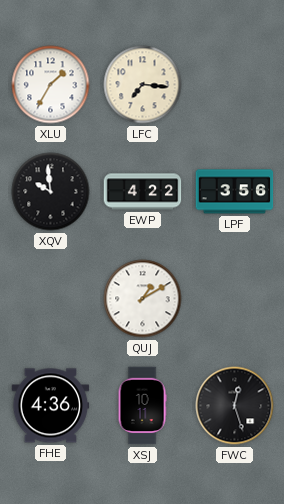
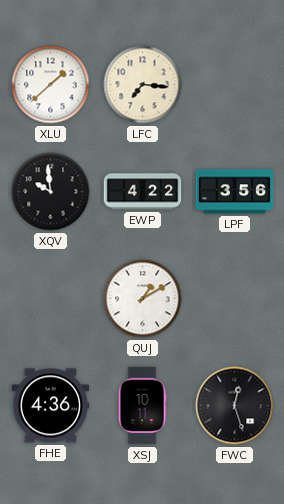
XLU: 1:35 -> 1:38
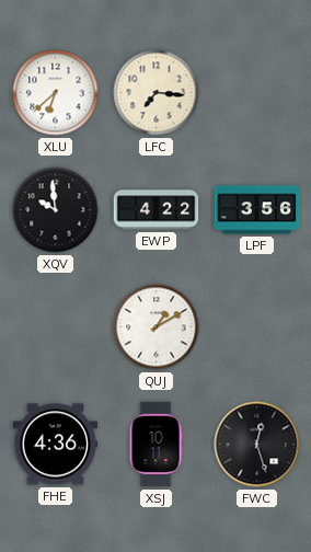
XLU: 1:38 -> 6:38
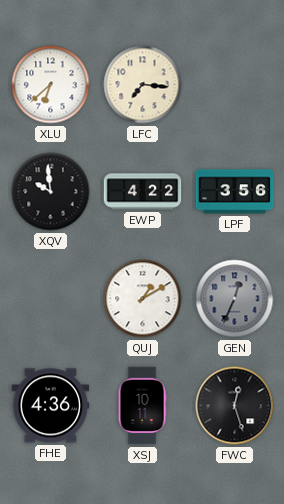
GEN: none -> 12:34
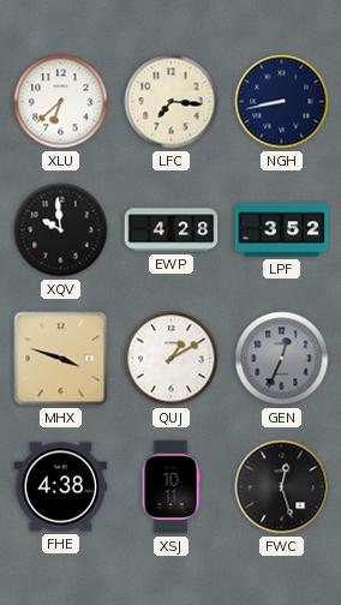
NGH: none -> 8:43
EWP: 4:22 -> 4:28
LPF: 3:56 -> 3:52
MHX: none -> 3:48
FHE: 4:36 -> 4:38
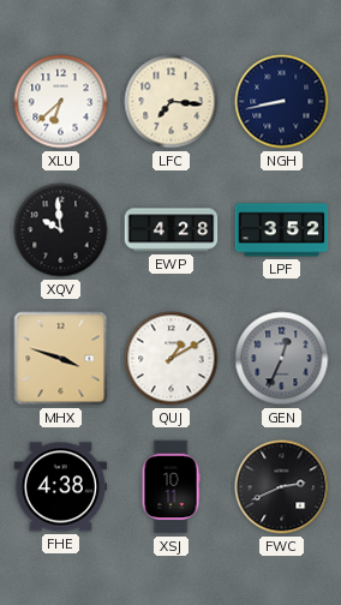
FWC: 12:27 -> 2:41
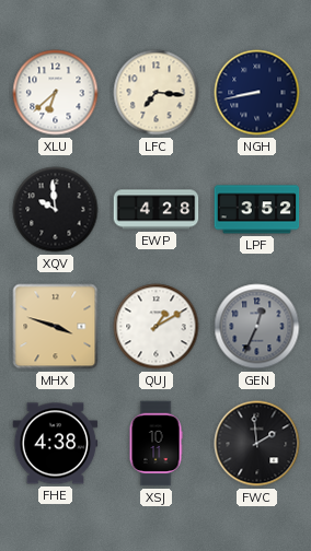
FWC: 2:41 -> 1:59
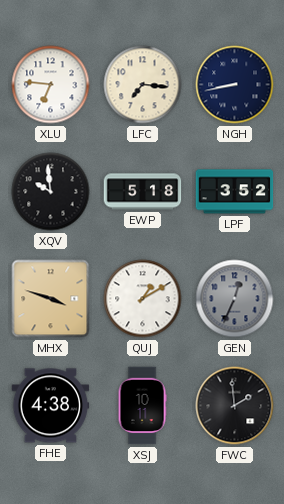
XLU: 6:38 -> 6:46
EWP: 4:28 -> 5:18
